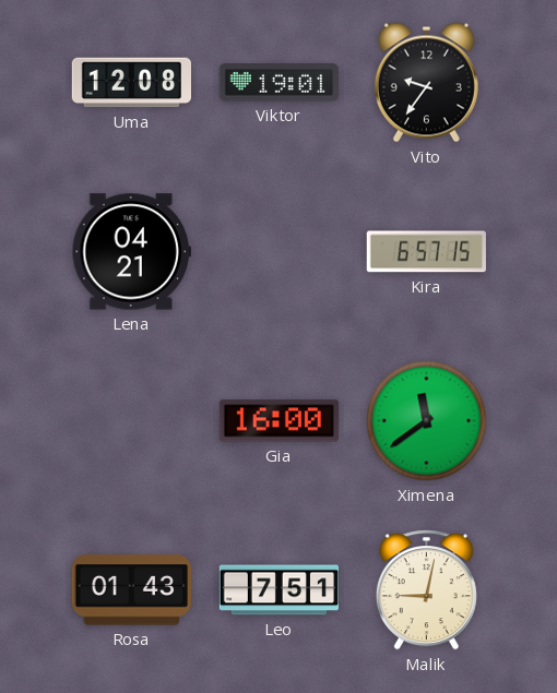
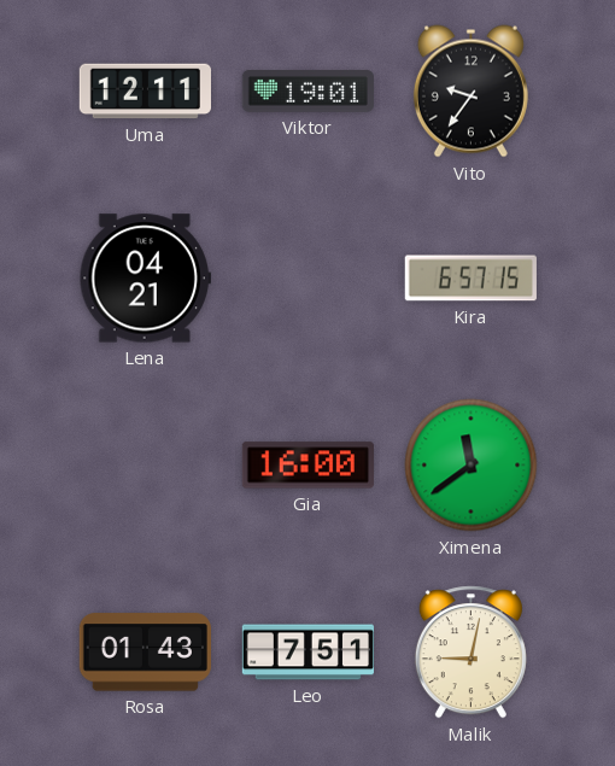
Uma: 12:08 -> 12:11
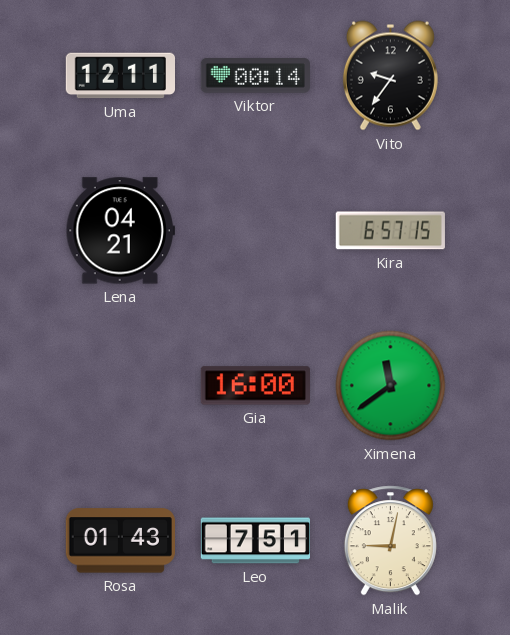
Viktor: 19:01 -> 00:14
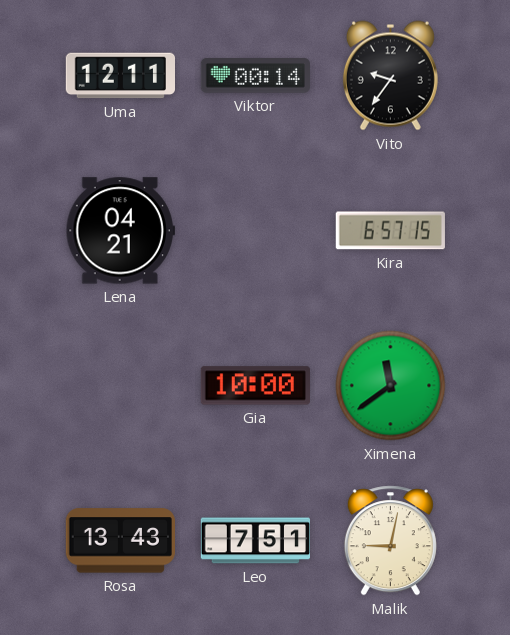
Gia: 16:00 -> 10:00
Rosa: 01:43 -> 13:43
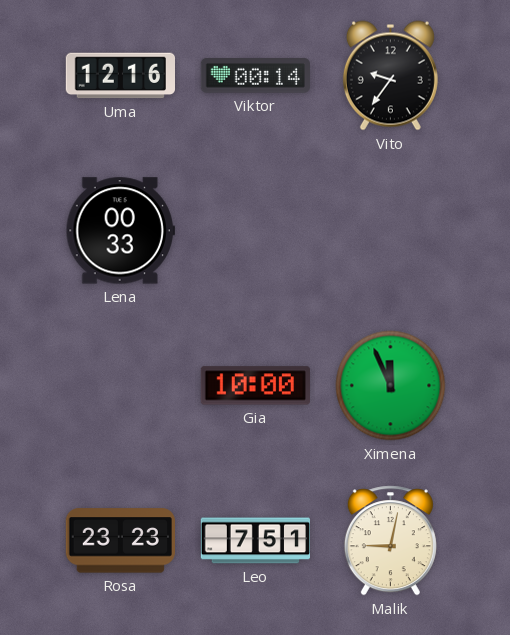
Uma: 12:11 -> 12:16
Lena: 04:21 -> 00:33
Kira: 6:57 -> none
Ximena: 11:39 -> 11:56
Rosa: 13:43 -> 23:23
